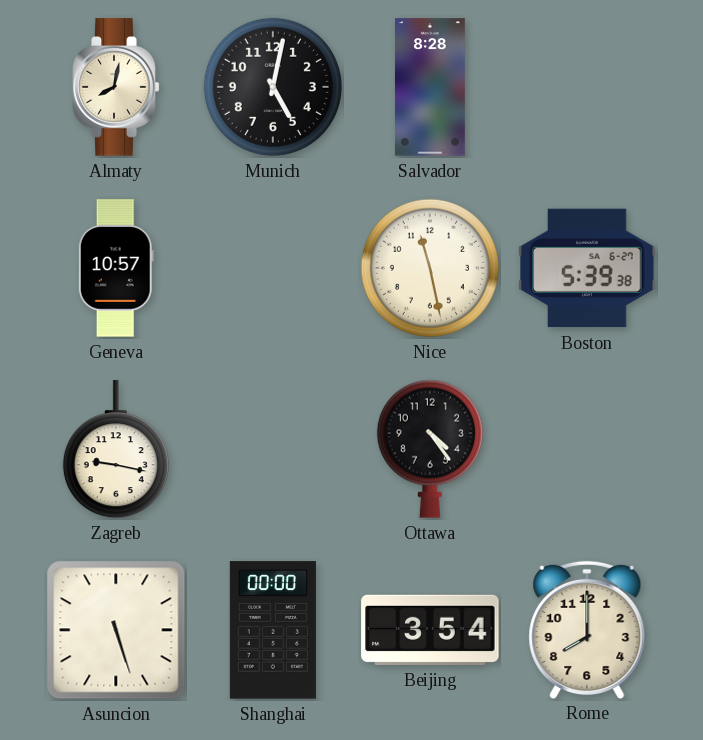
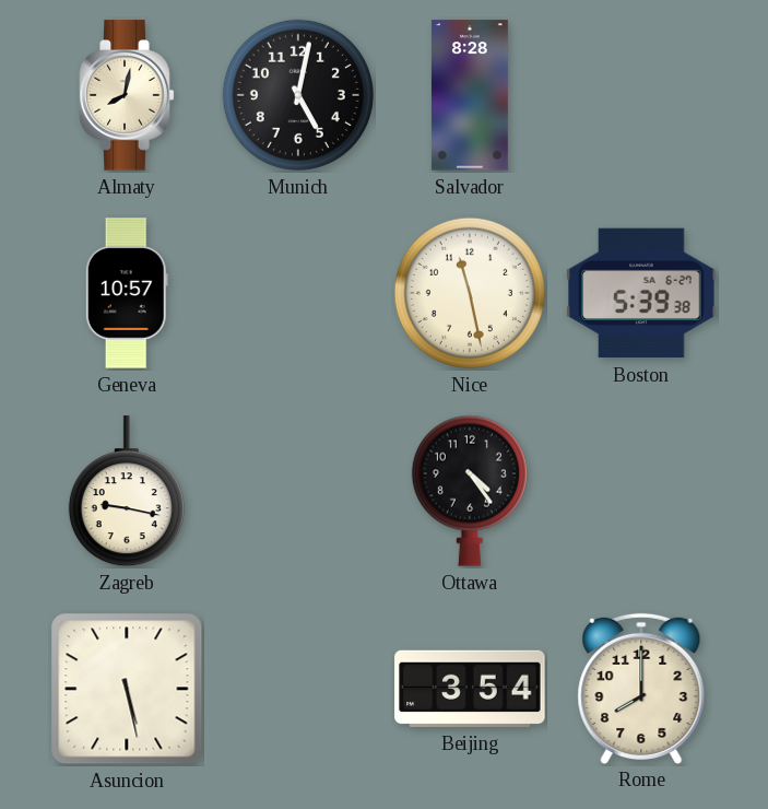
Asuncion: 5:27 -> 5:28
Shanghai: 00:00 -> none
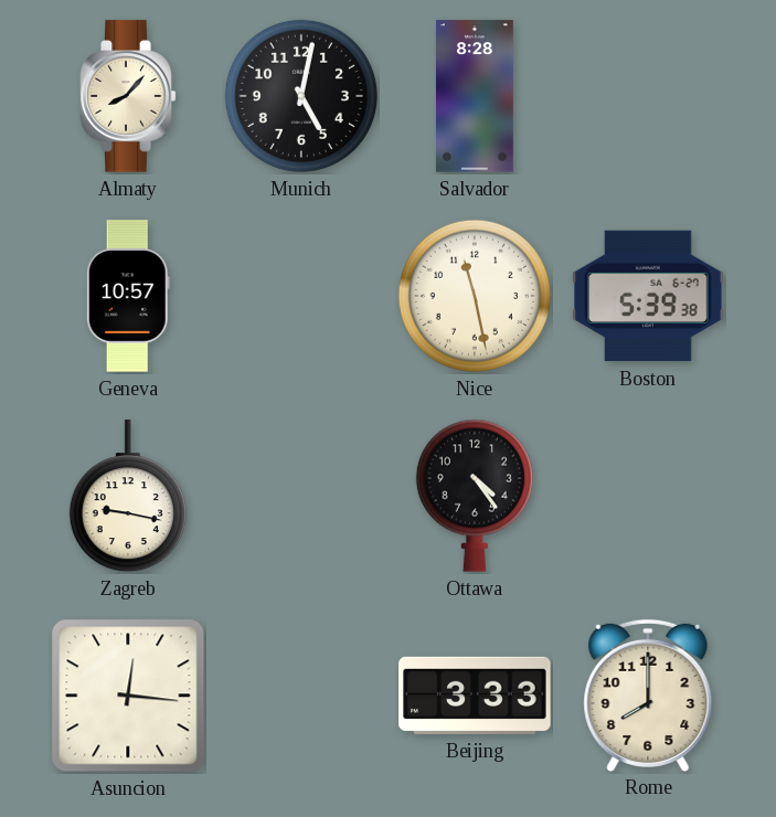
Almaty: 8:02 -> 8:07
Asuncion: 5:28 -> 12:16
Beijing: 3:54 -> 3:33
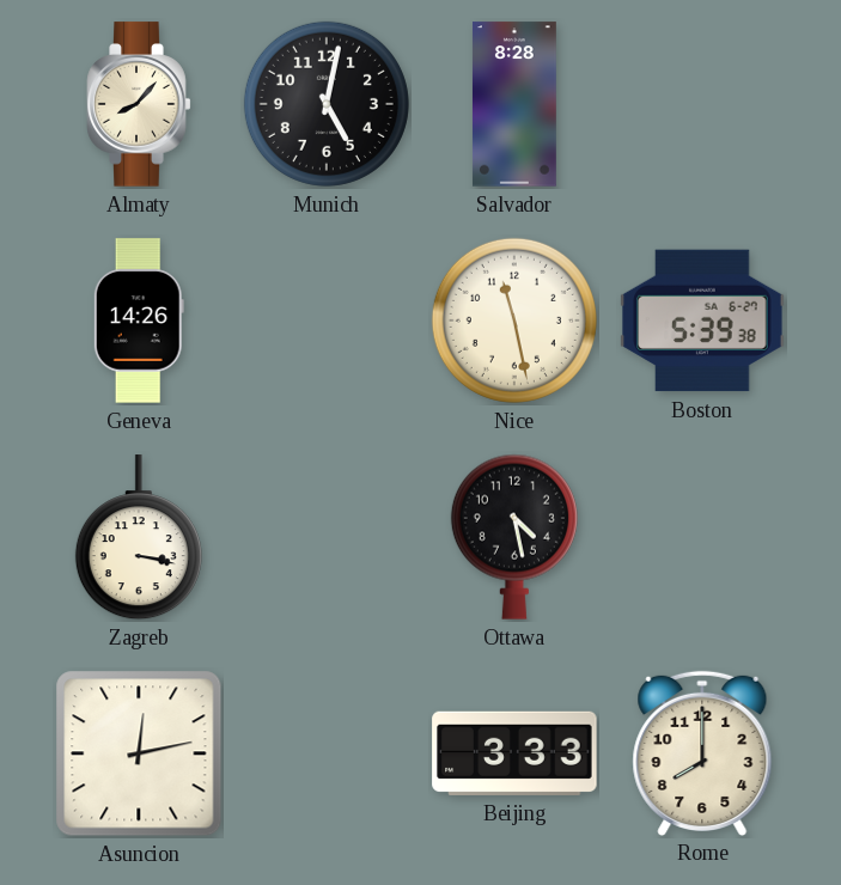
Geneva: 10:57 -> 14:26
Zagreb: 9:17 -> 3:17
Ottawa: 4:24 -> 4:28
Asuncion: 12:16 -> 12:13
